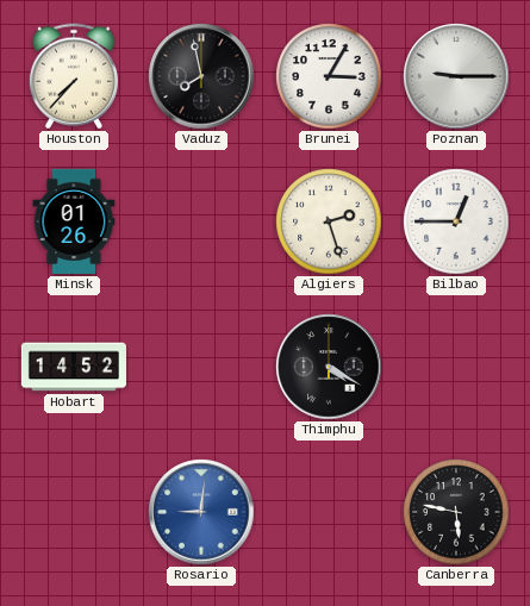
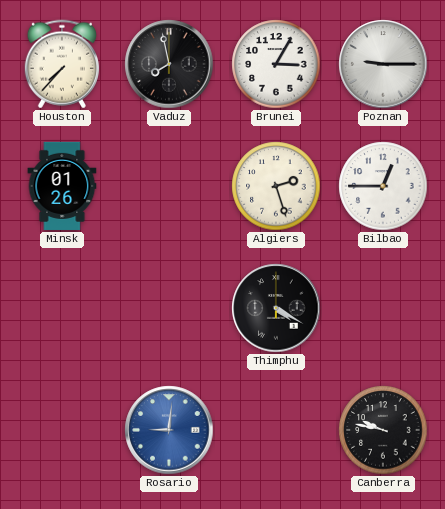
Hobart: 14:52 -> none
Canberra: 5:47 -> 9:47
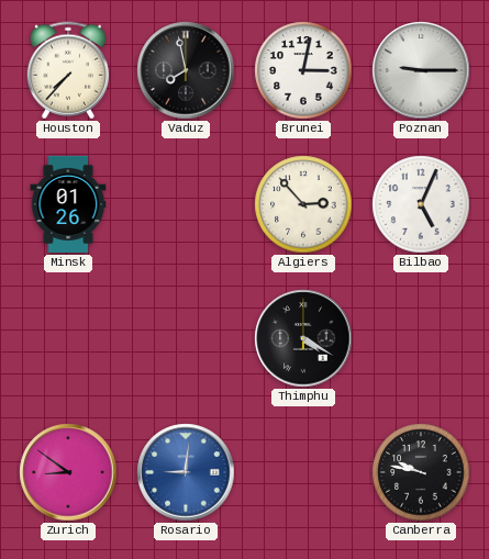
Brunei: 3:05 -> 3:02
Algiers: 2:27 -> 2:53
Bilbao: 12:45 -> 5:04
Zurich: none -> 8:51
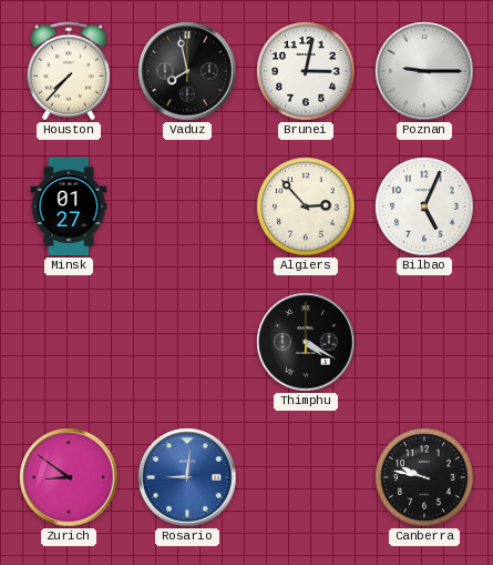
Minsk: 01:26 -> 01:27
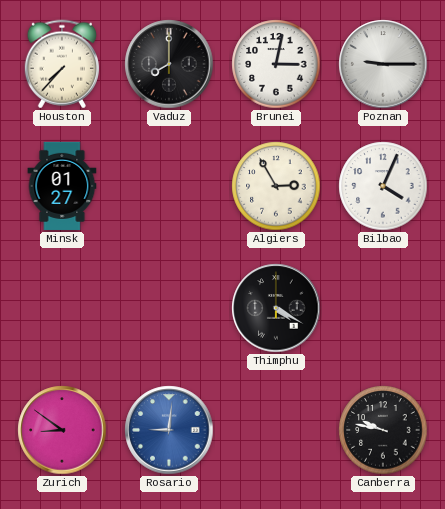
Vaduz: 7:58 -> 8:00
Algiers: 2:53 -> 2:55
Bilbao: 5:04 -> 4:04
